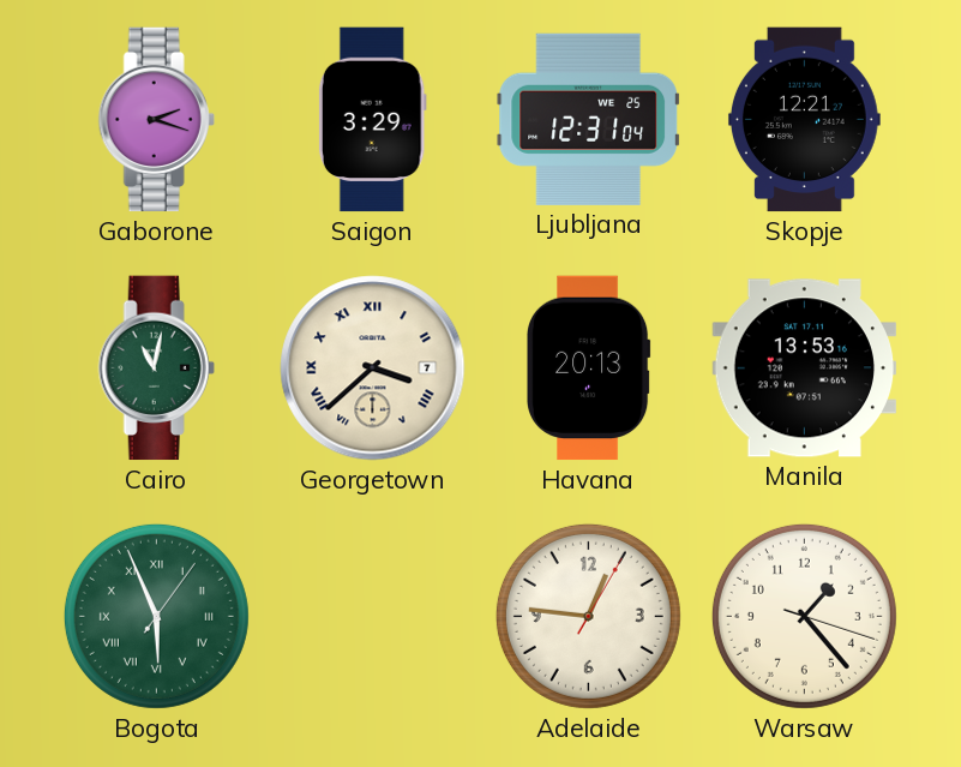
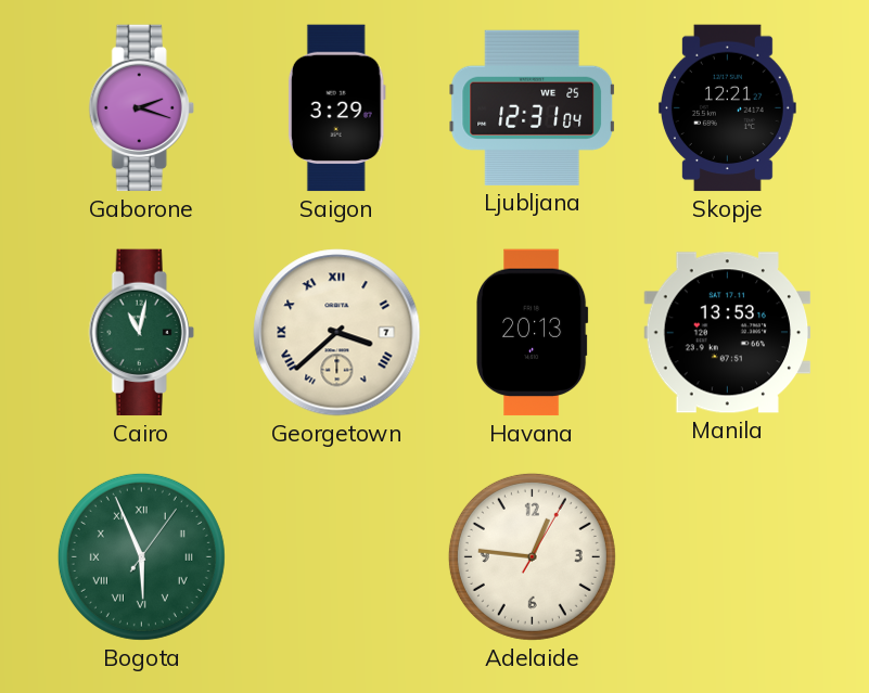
Warsaw: 1:23 -> none
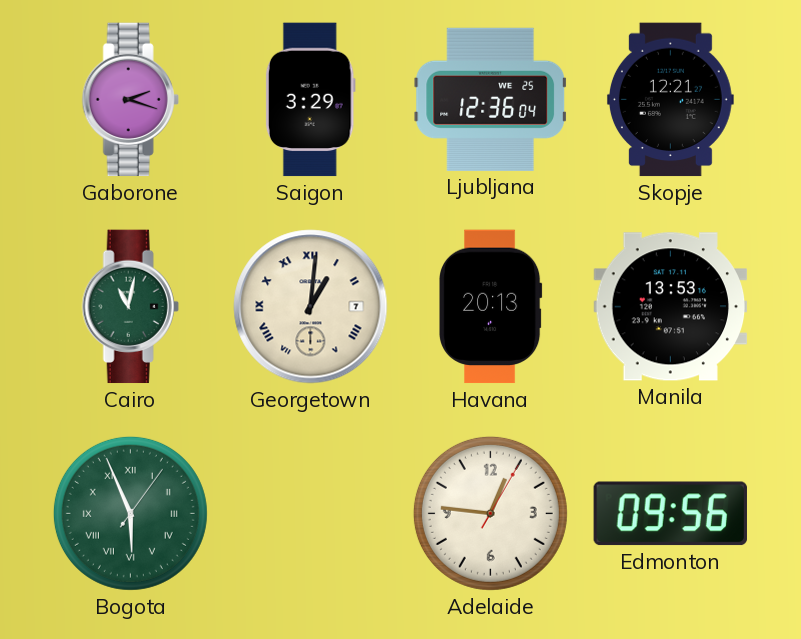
Ljubljana: 12:31 -> 12:36
Georgetown: 3:38 -> 1:01
Edmonton: none -> 09:56
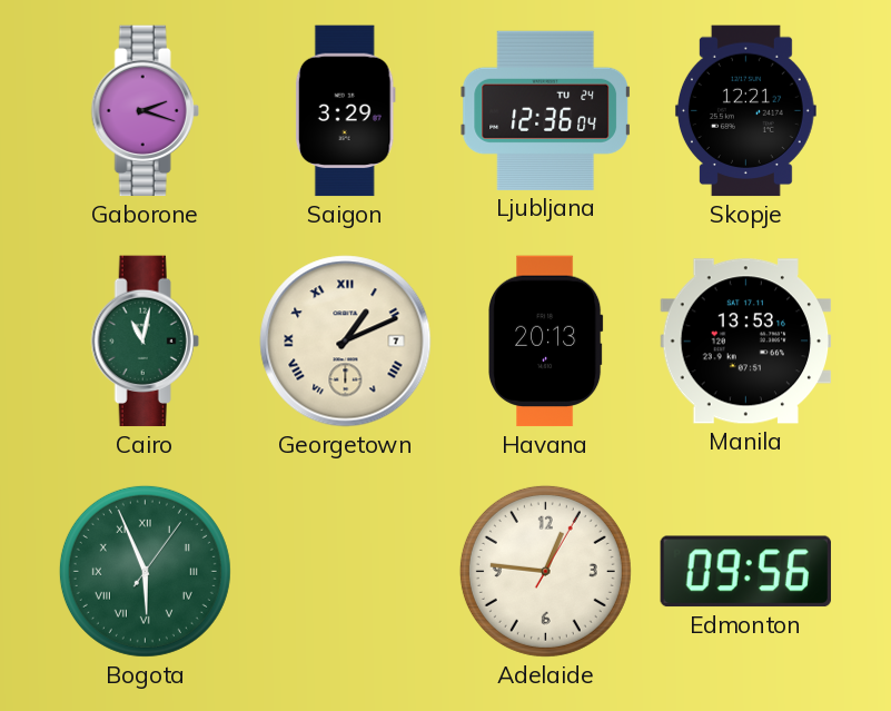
Ljubljana date: WE 25 -> TU 24
Georgetown: 1:01 -> 1:11
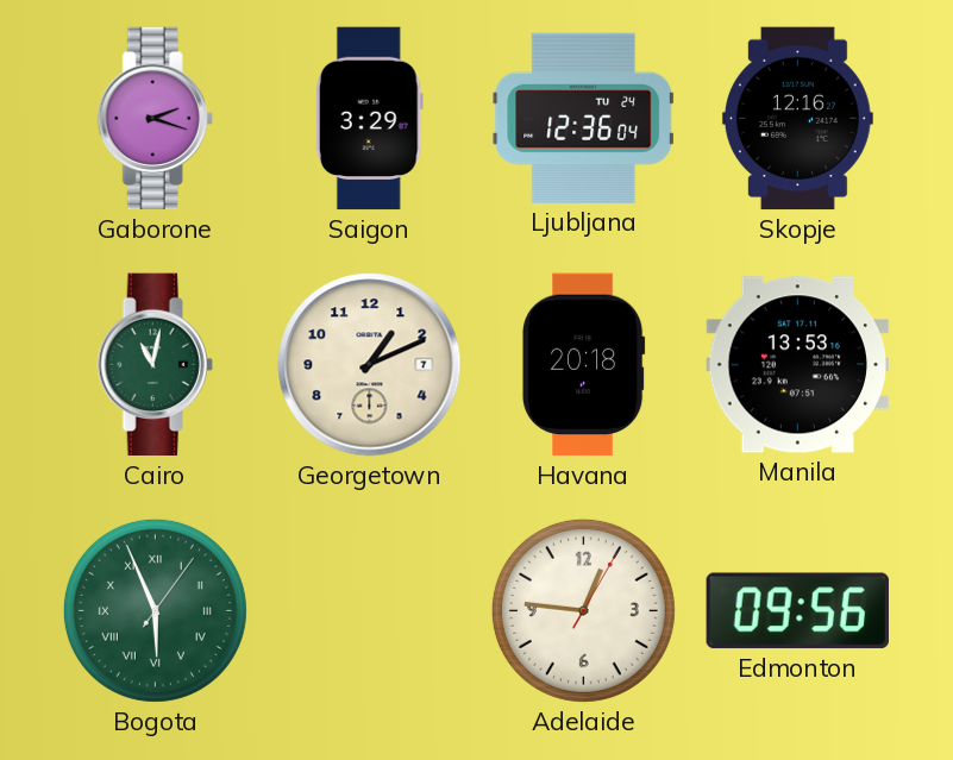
Skopje: 12:21 -> 12:16
Georgetown numerals: Roman -> Arabic
Havana: 20:13 -> 20:18
